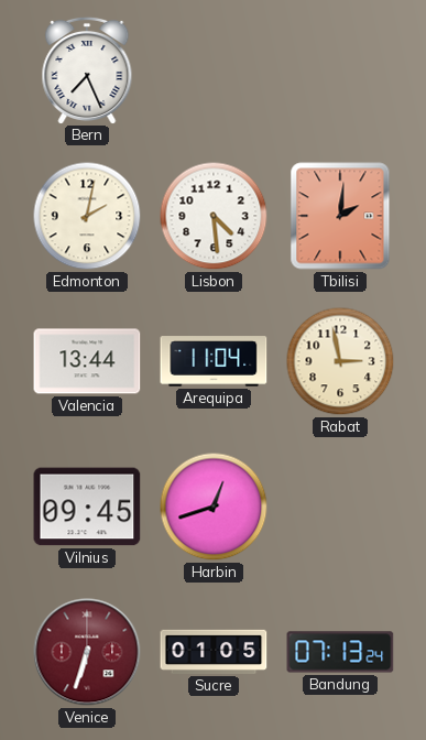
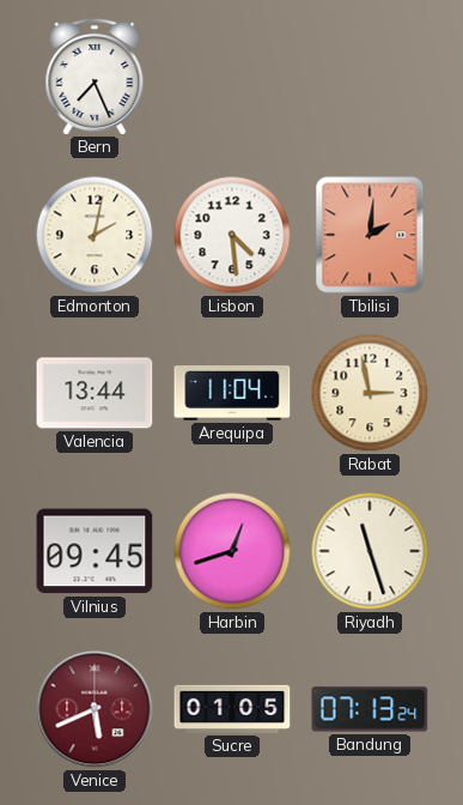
Riyadh: none -> 11:27
Venice: 6:33 -> 5:41
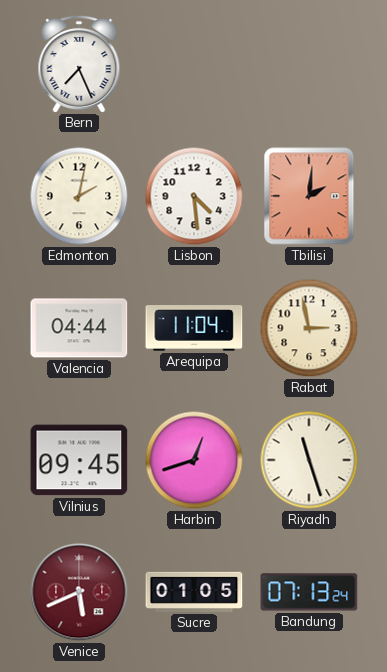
Valencia: 13:44 -> 04:44
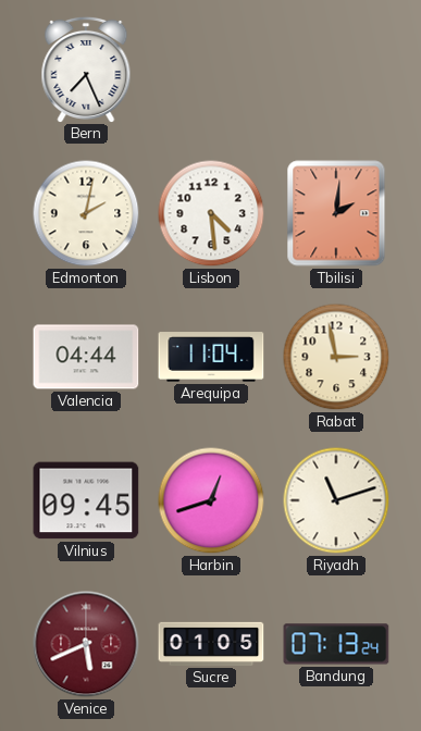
Riyadh: 11:27 -> 11:12
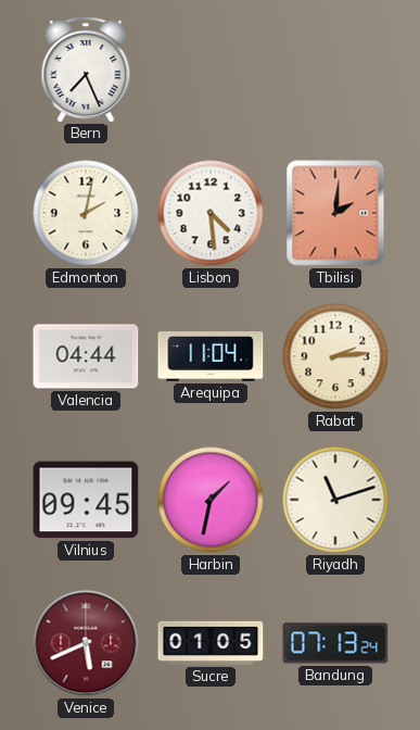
Rabat: 2:58 -> 2:14
Harbin: 12:42 -> 1:32
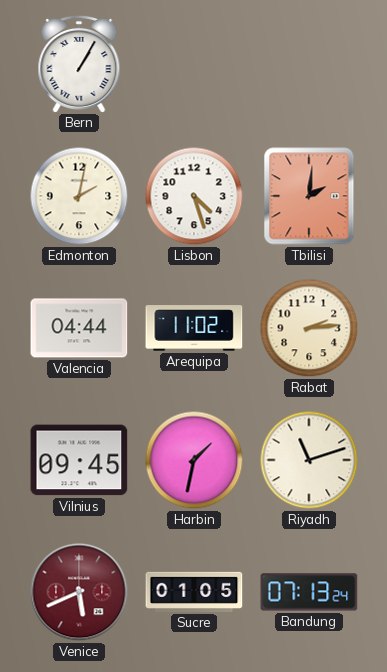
Bern: 7:26 -> 1:05
Lisbon: 4:29 -> 4:27
Arequipa: 11:04 -> 11:02
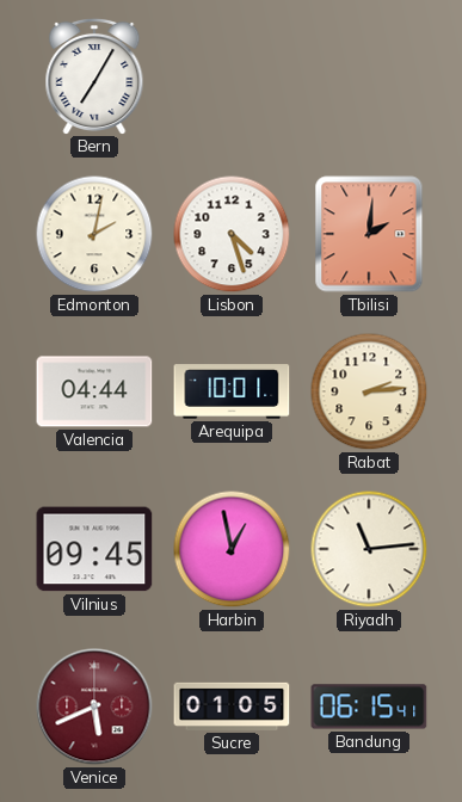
Bern: 1:05 -> 7:05
Arequipa: 11:02 -> 10:01
Harbin: 1:32 -> 12:58
Riyadh: 11:12 -> 11:14
Bandung: 07:13 -> 06:15
